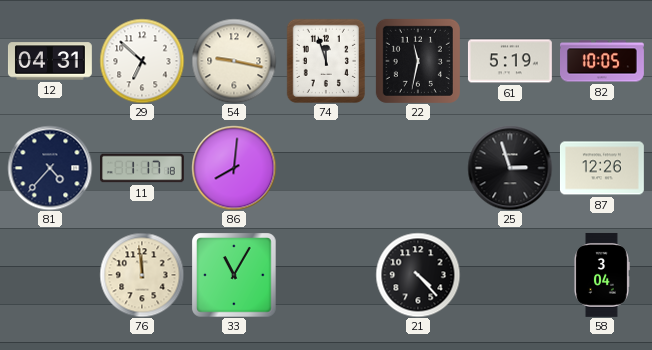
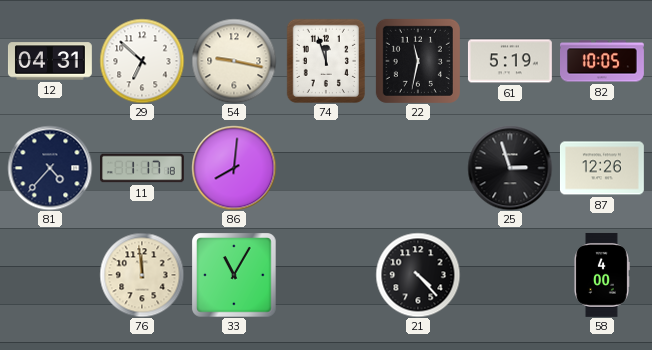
58: 3:04 -> 4:00
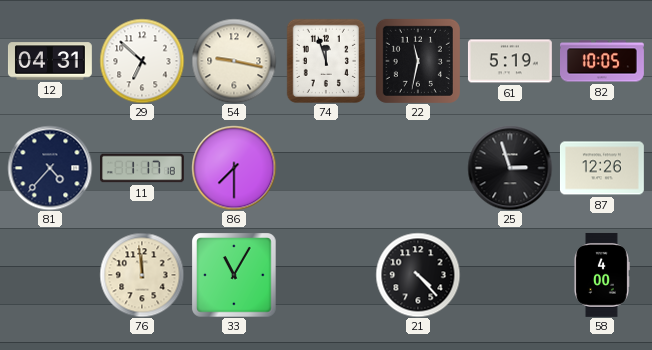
86: 8:01 -> 7:30
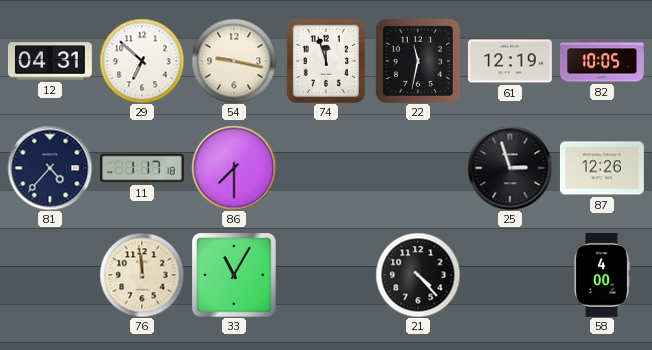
61: 5:19 -> 12:19
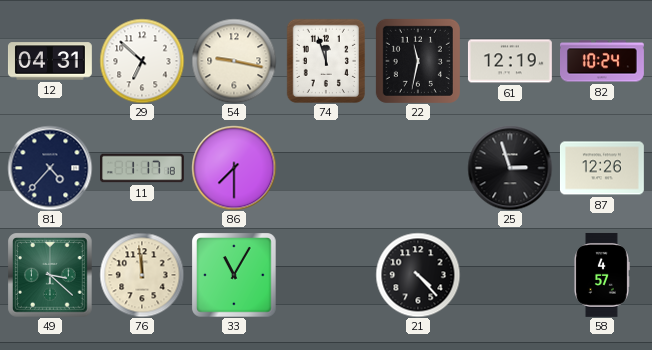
82: 10:05 -> 10:24
49: none -> 3:22
58: 4:00 -> 4:57
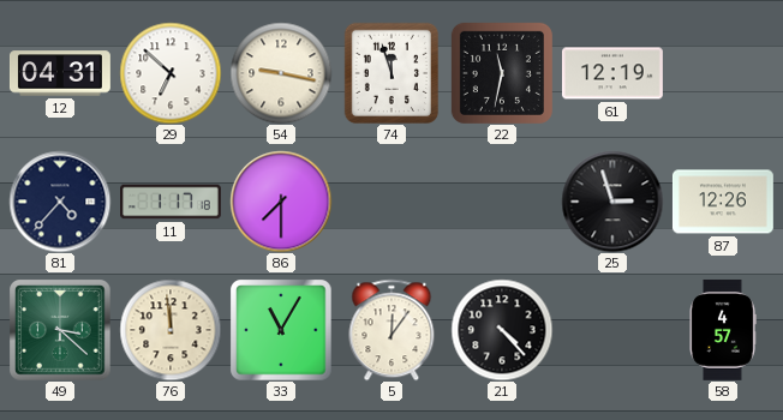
82: 10:24 -> none
5: none -> 12:06
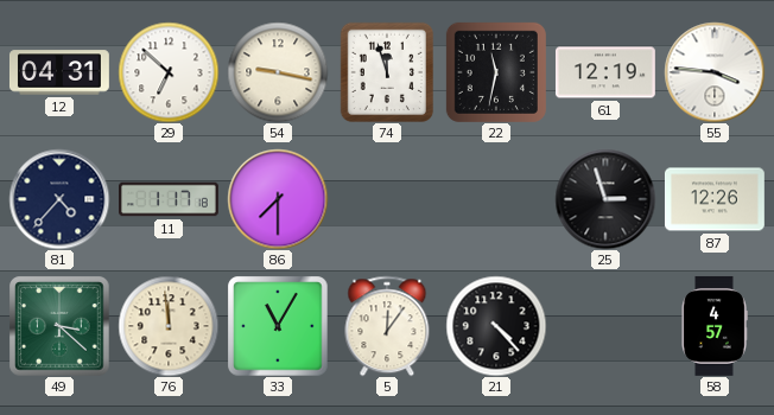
55: none -> 3:46
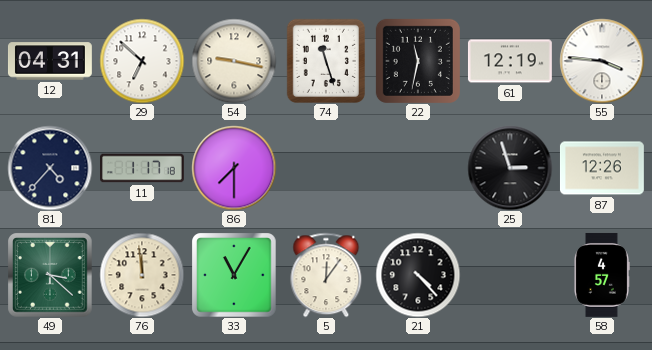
74: 11:57 -> 11:27
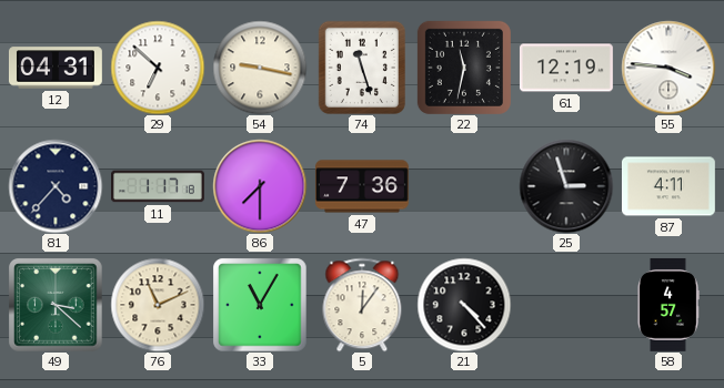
47: none -> 7:36
87: 12:26 -> 4:11
76: 11:59 -> 11:11
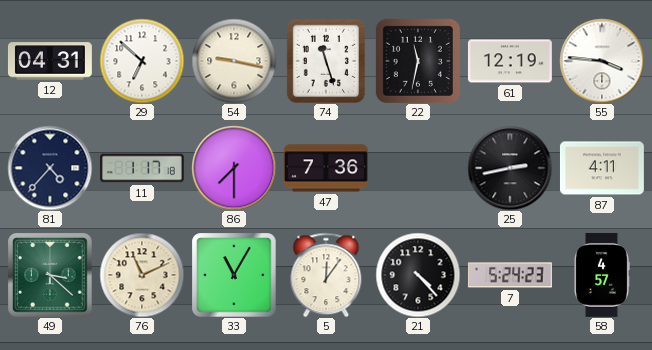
25: 2:57 -> 2:43
7: none -> 5:24
